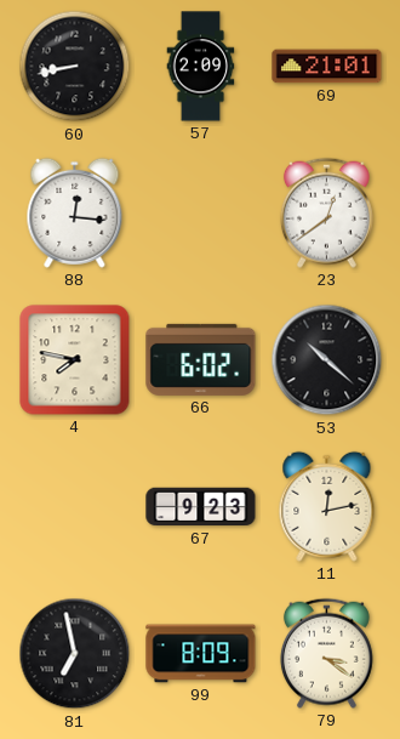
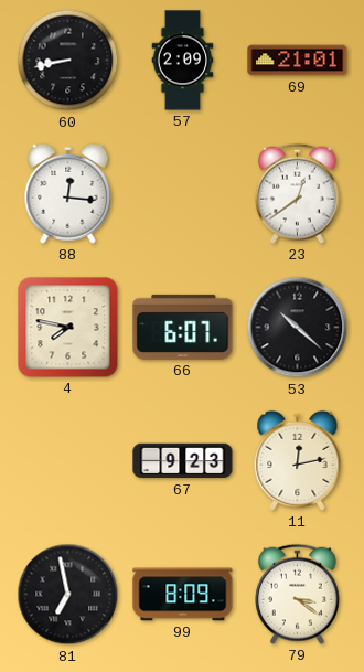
66: 6:02 -> 6:07
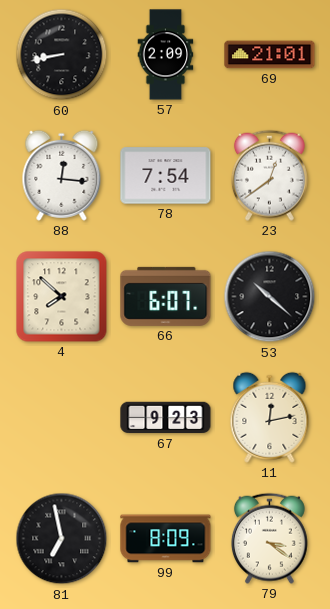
78: none -> 7:54
4: 7:47 -> 7:52
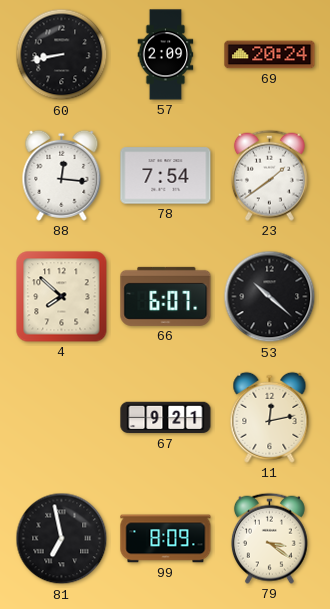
69: 21:01 -> 20:24
23: 12:39 -> 1:39
67: 9:23 -> 9:21
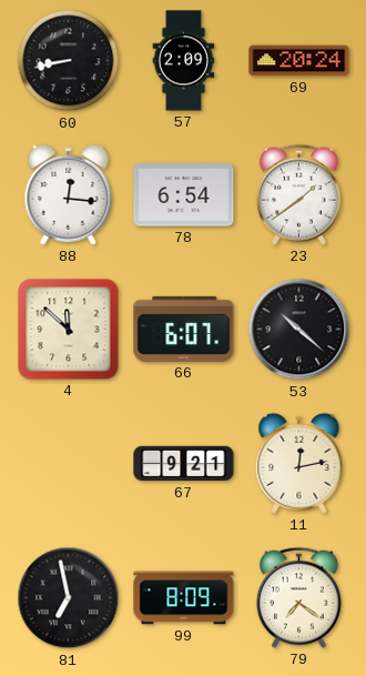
78: 7:54 -> 6:54
4: 7:52 -> 11:52
79: 3:21 -> 7:21
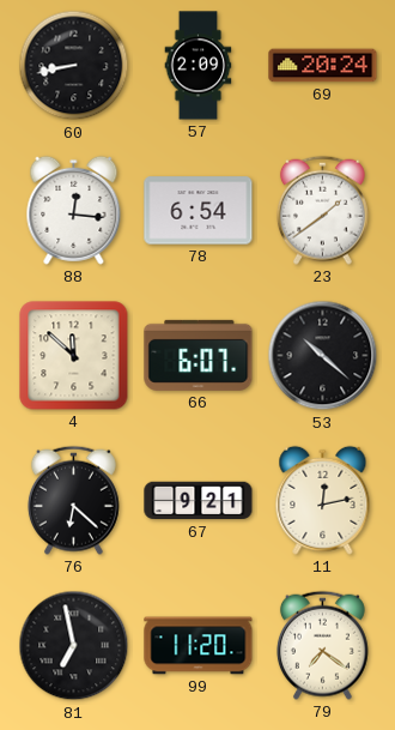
76: none -> 6:22
99: 8:09 -> 11:20
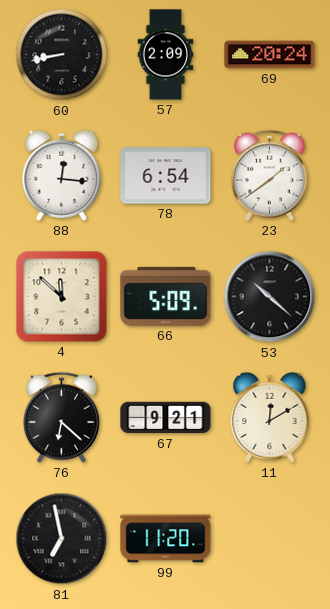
66: 6:07 -> 5:09
11: 12:13 -> 12:10
79: 7:21 -> none
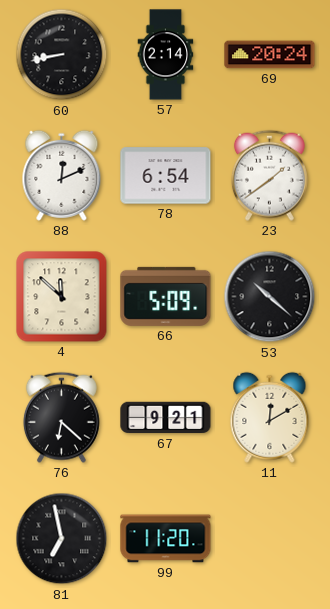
57: 2:09 -> 2:14
88: 12:16 -> 12:11
